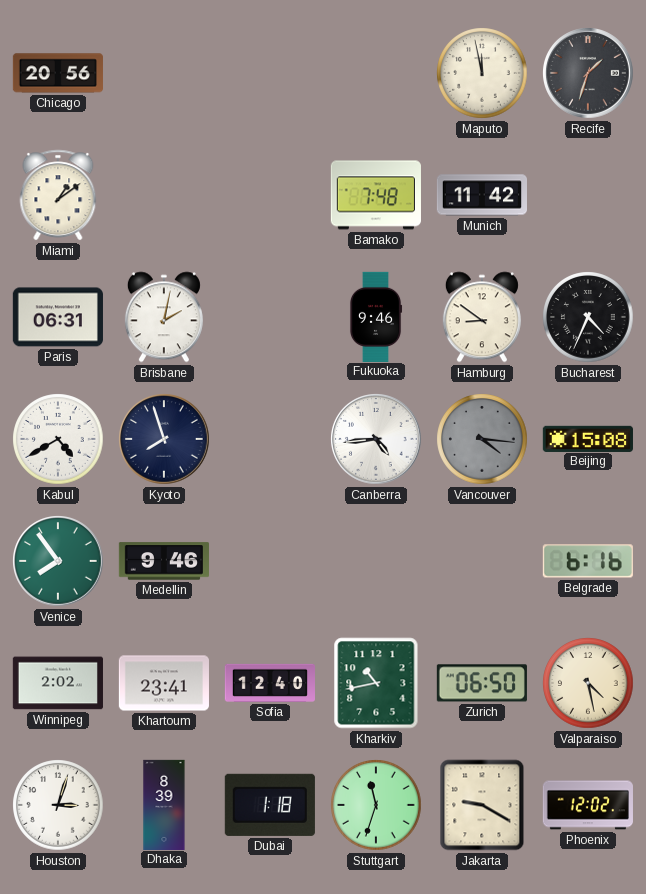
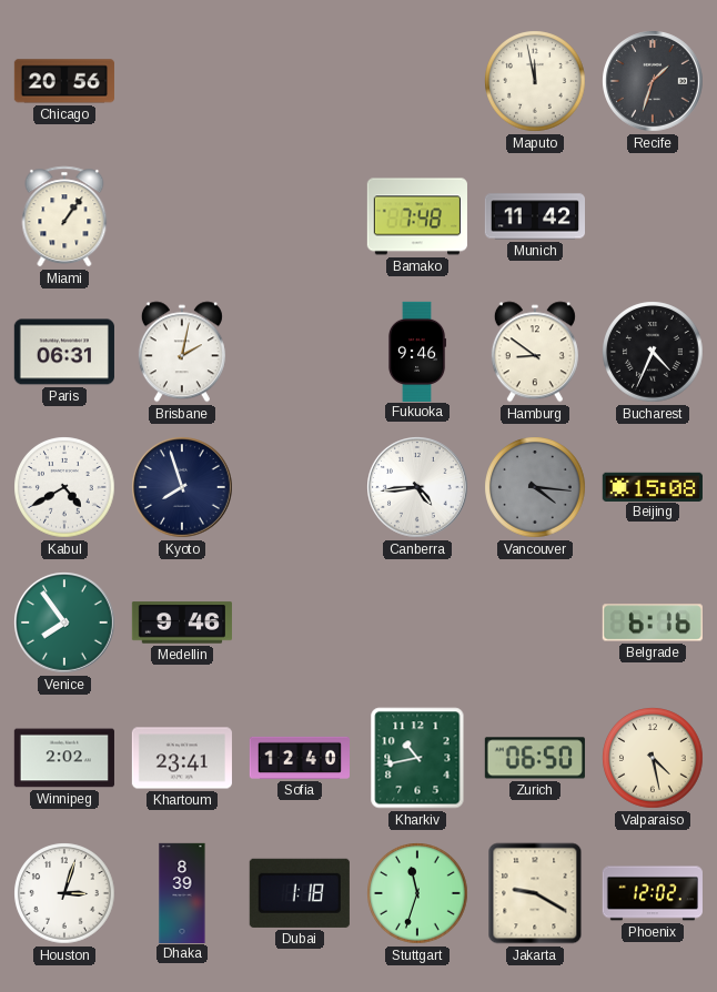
Miami: 1:09 -> 1:06
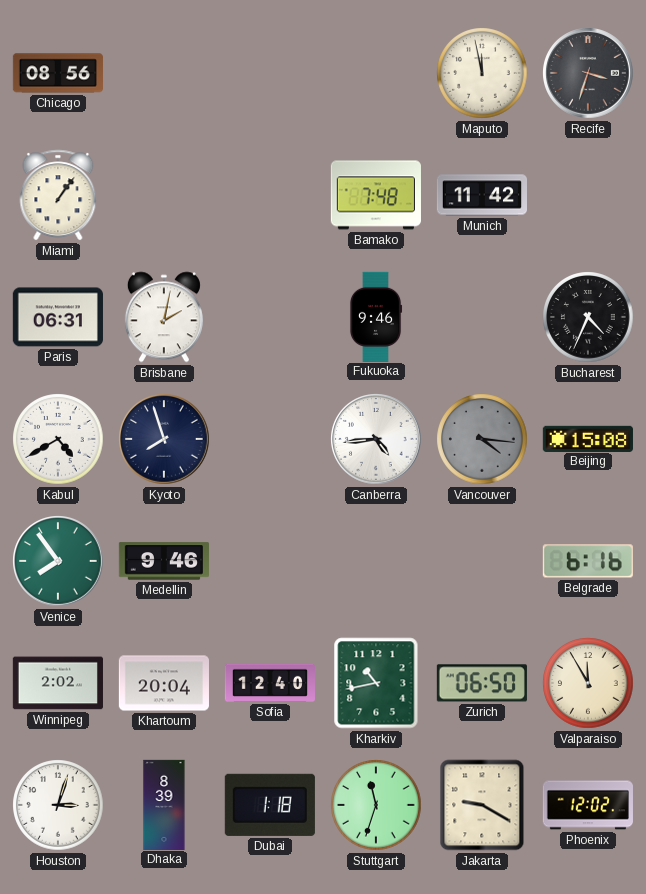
Chicago: 20:56 -> 08:56
Recife: 1:33 -> 3:33
Hamburg: 8:51 -> none
Khartoum: 23:41 -> 20:04
Valparaiso: 4:28 -> 11:55
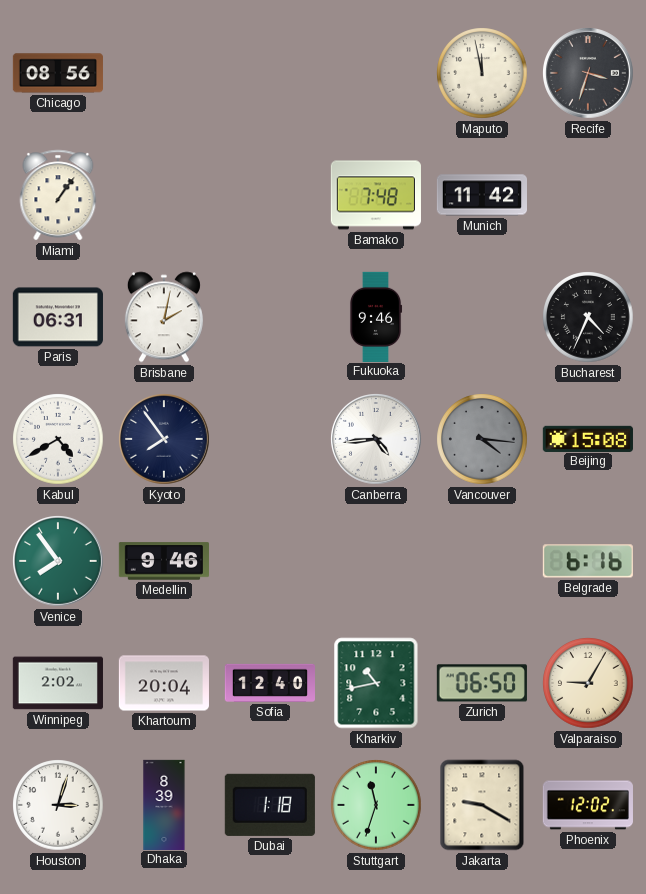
Kyoto: 7:57 -> 7:54
Valparaiso: 11:55 -> 9:05
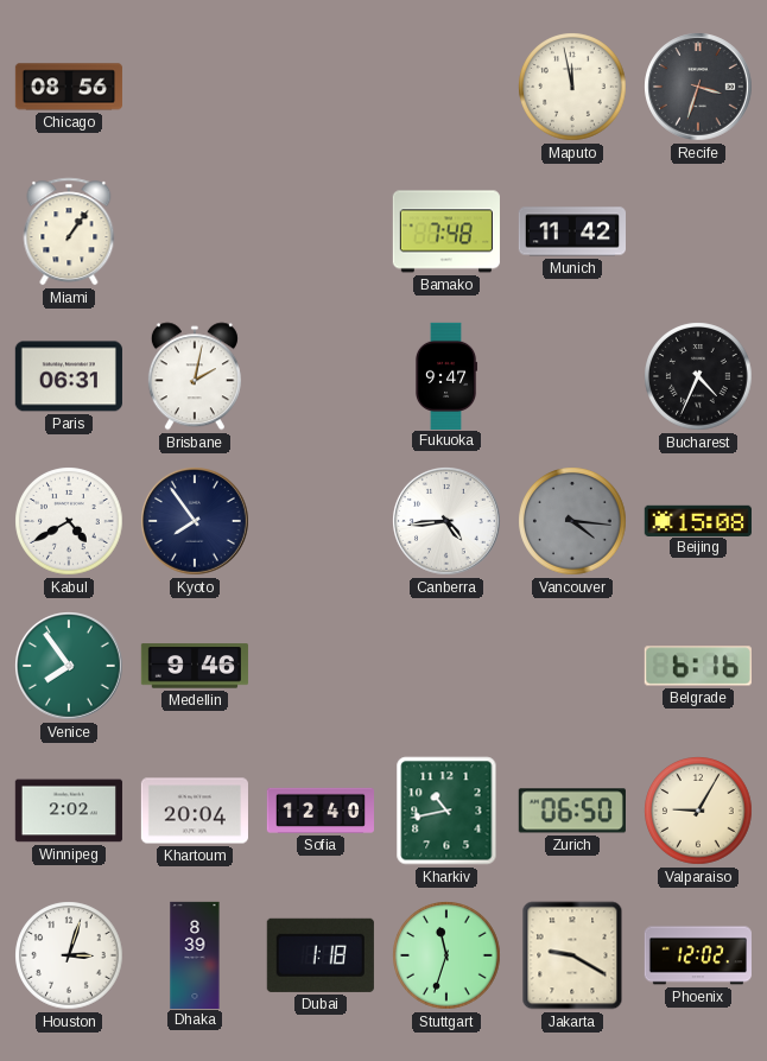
Fukuoka: 9:46 -> 9:47
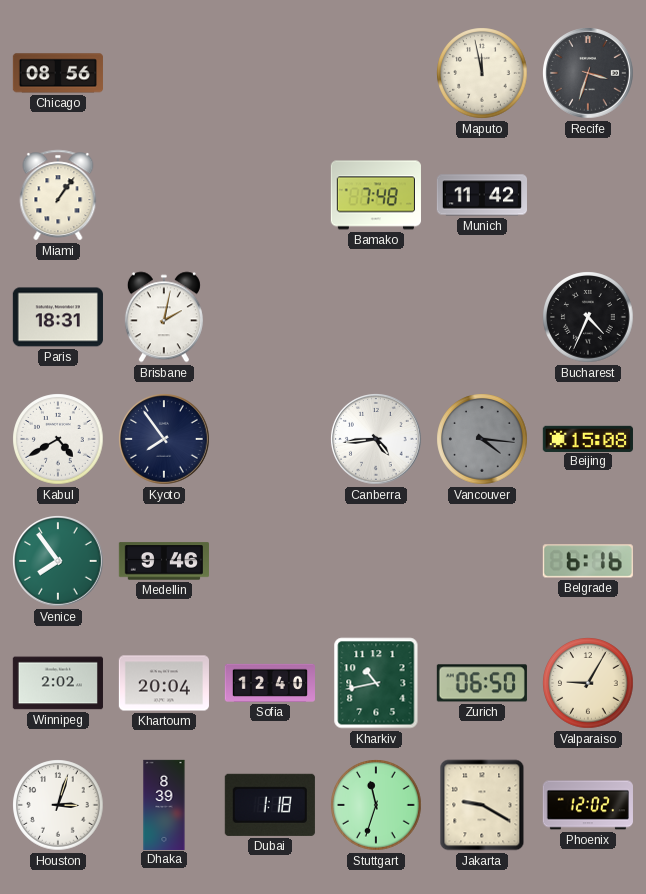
Paris: 06:31 -> 18:31
Fukuoka: 9:47 -> none
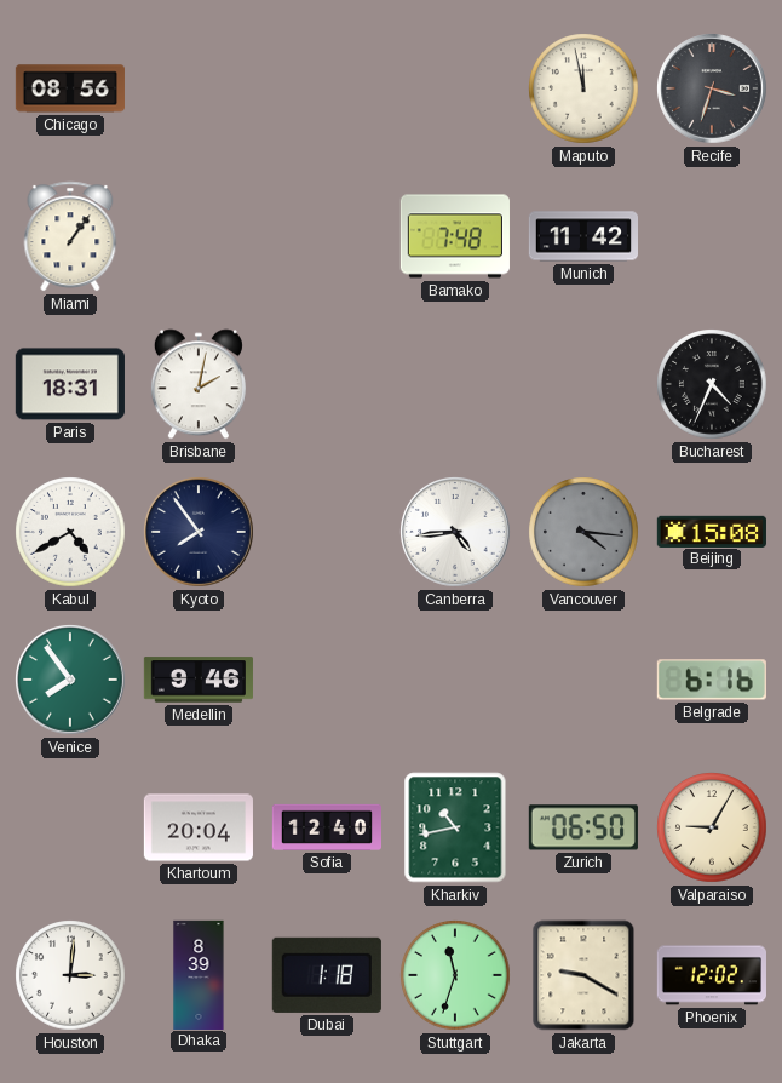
Winnipeg: 2:02 -> none
Houston: 3:03 -> 3:01
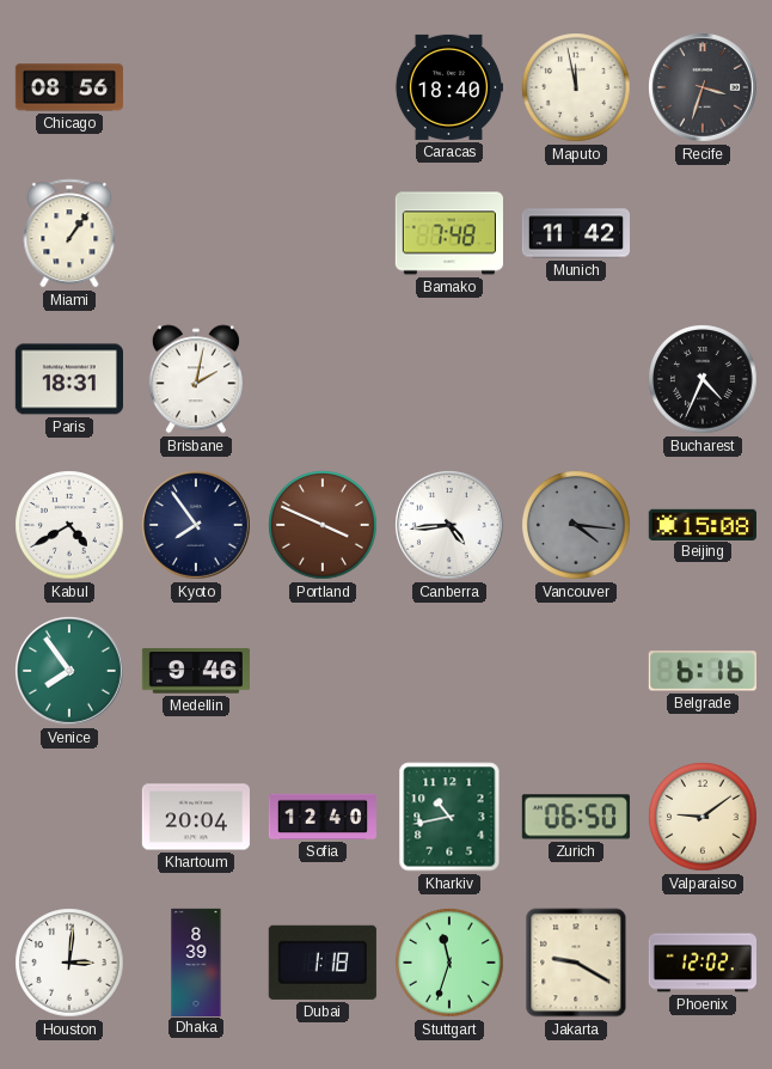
Caracas: none -> 18:40
Portland: none -> 3:49
Valparaiso: 9:05 -> 9:09
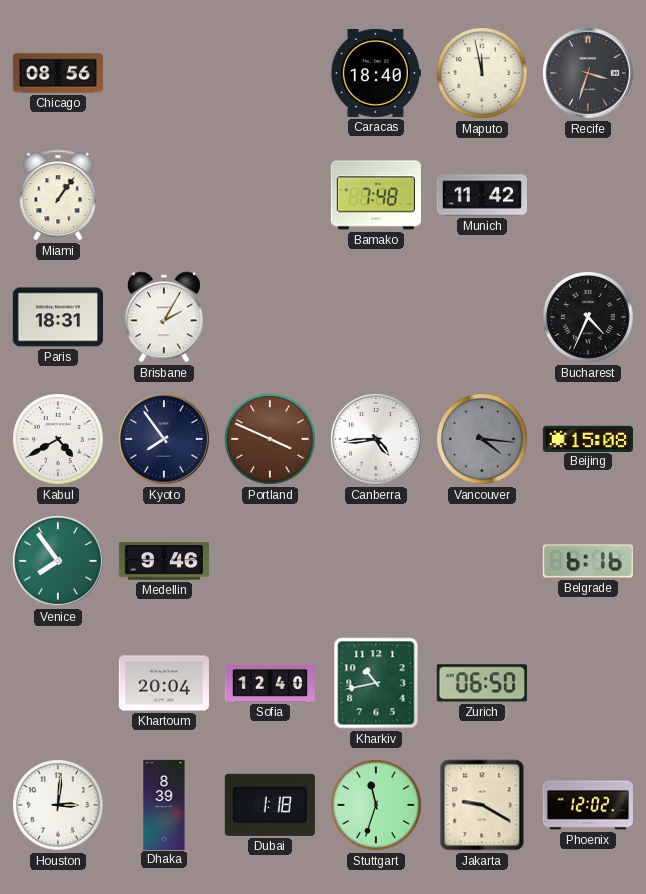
Brisbane: 2:02 -> 2:05
Valparaiso: 9:09 -> none
